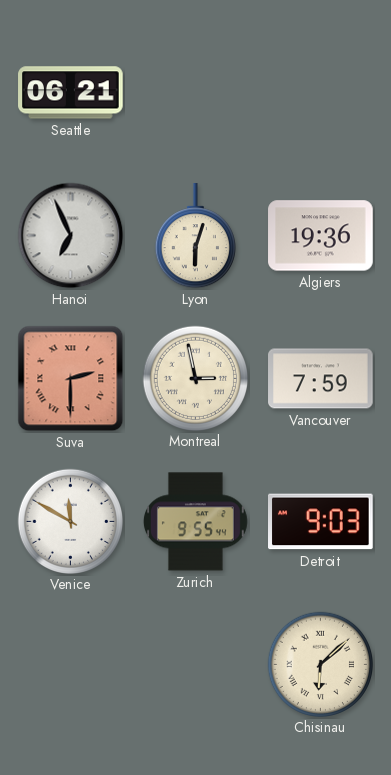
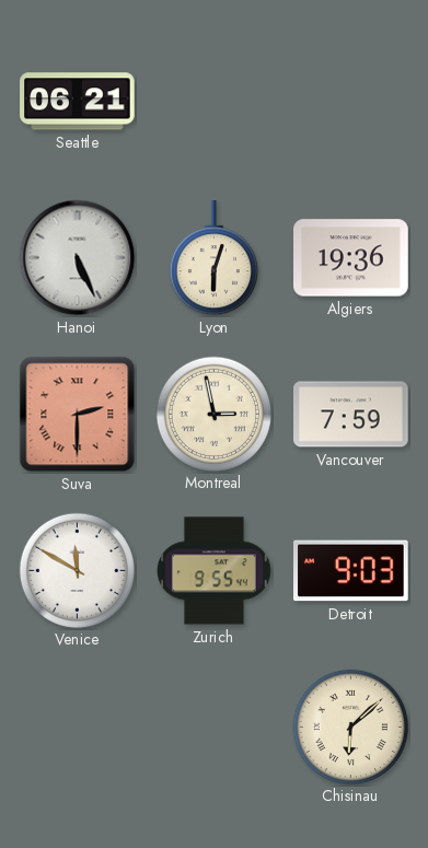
Hanoi: 6:56 -> 5:26
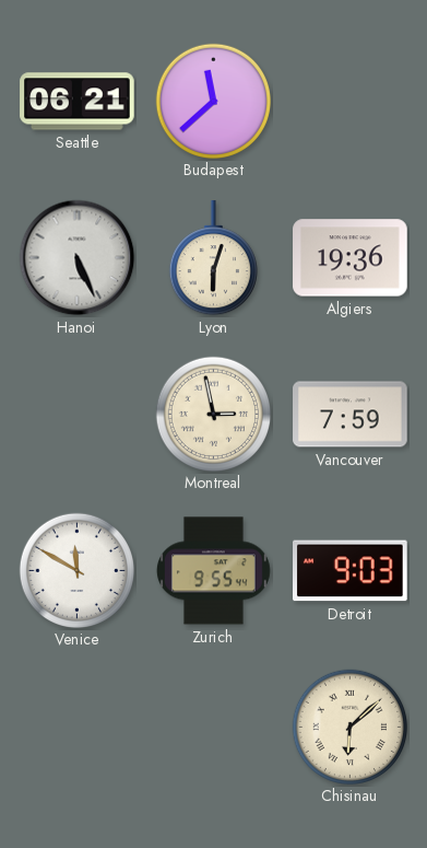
Budapest: none -> 11:38
Suva: 2:30 -> none
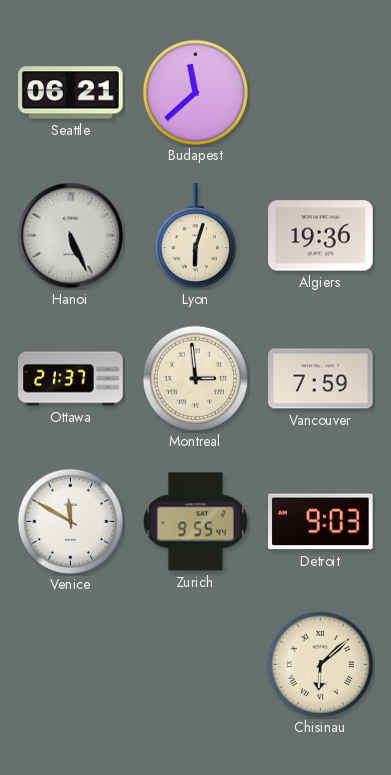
Ottawa: none -> 21:37
Montreal: 2:58 -> 2:59
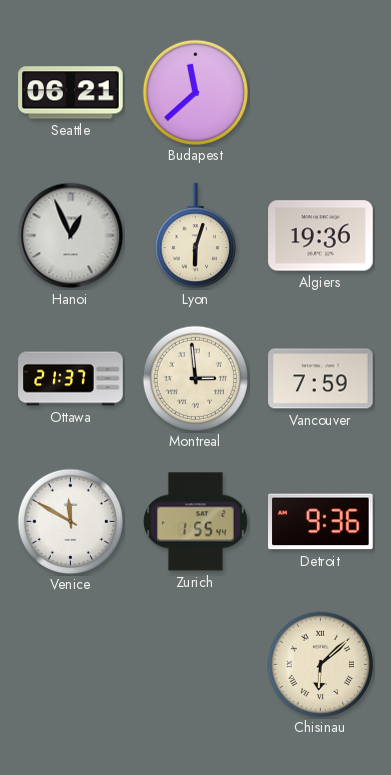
Hanoi: 5:26 -> 12:56
Zurich: 9:55 -> 1:55
Detroit: 9:03 -> 9:36
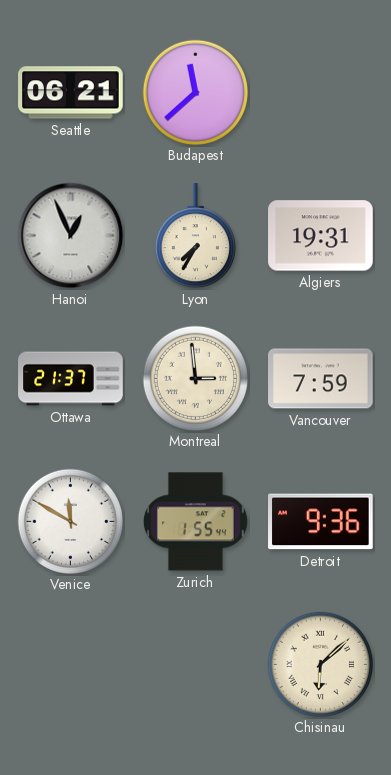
Lyon: 6:03 -> 7:35
Algiers: 19:36 -> 19:31
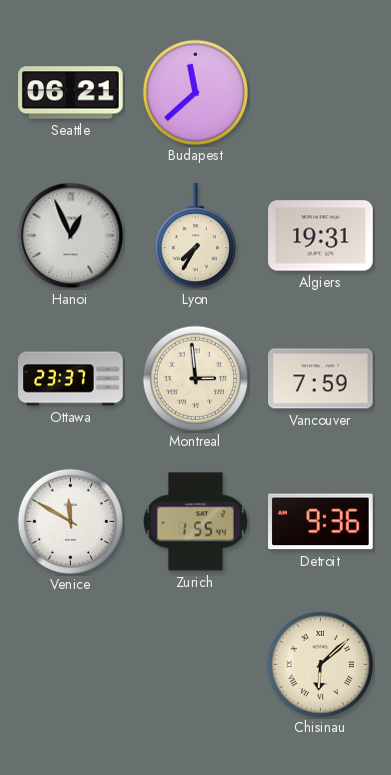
Ottawa: 21:37 -> 23:37
